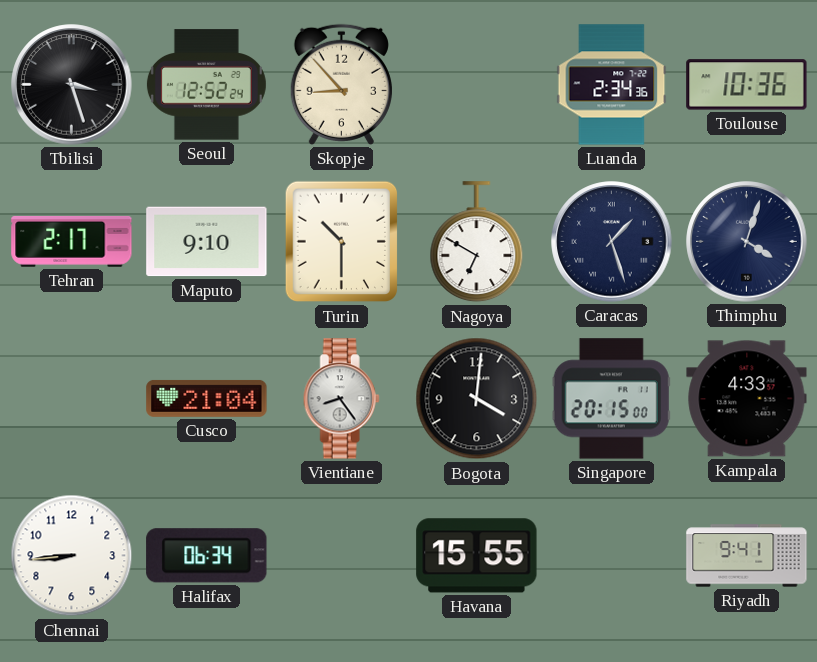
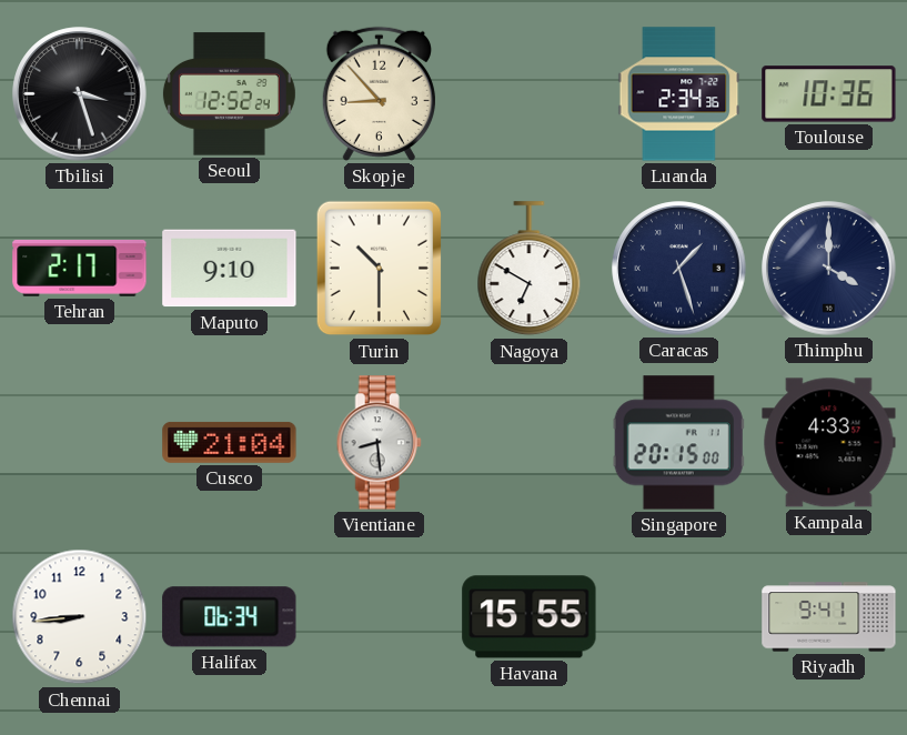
Thimphu: 4:03 -> 4:00
Vientiane: 8:24 -> 8:29
Bogota: 4:01 -> none
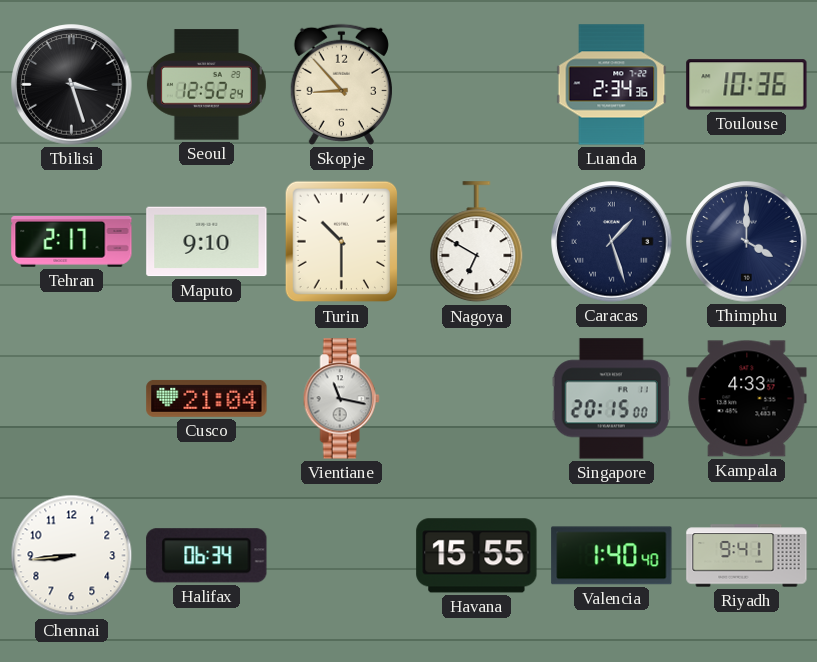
Vientiane: 8:29 -> 11:17
Valencia: none -> 1:40
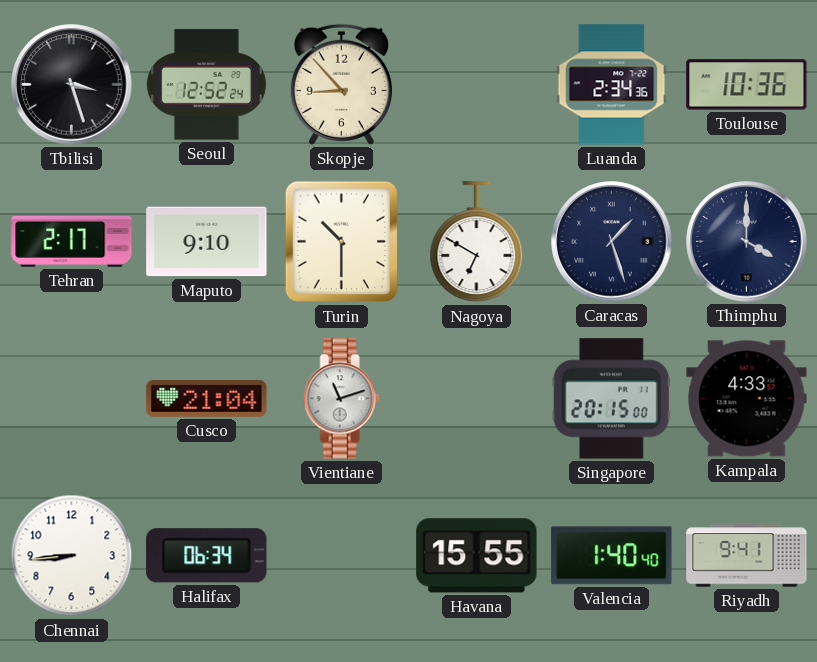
Vientiane: 11:17 -> 11:12
